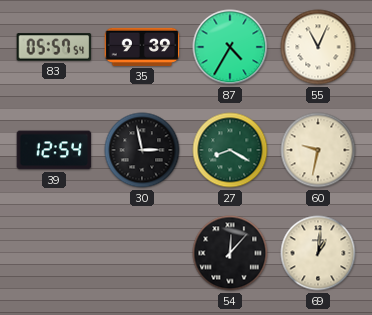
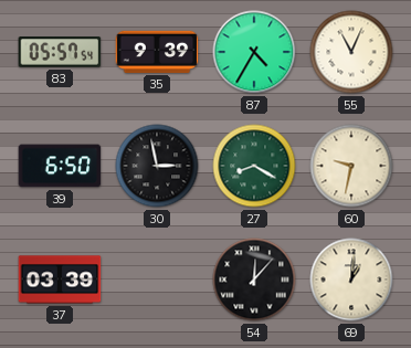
39: 12:54 -> 6:50
37: none -> 03:39
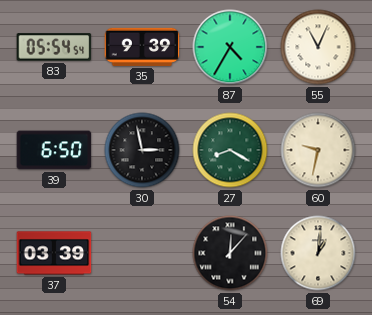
83: 05:57 -> 05:54
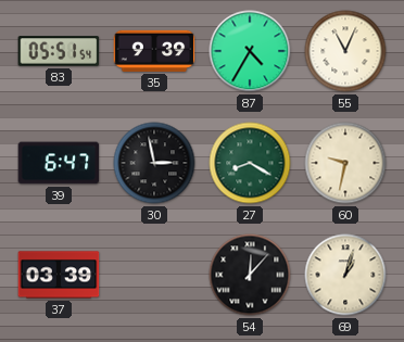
83: 05:54 -> 05:51
39: 6:50 -> 6:47
69: 1:01 -> 1:03
